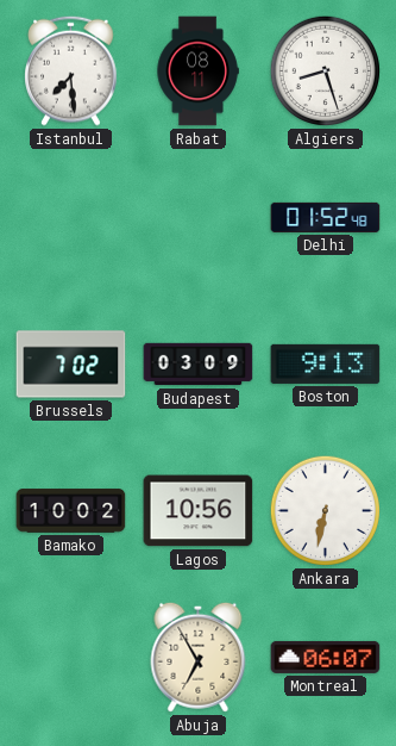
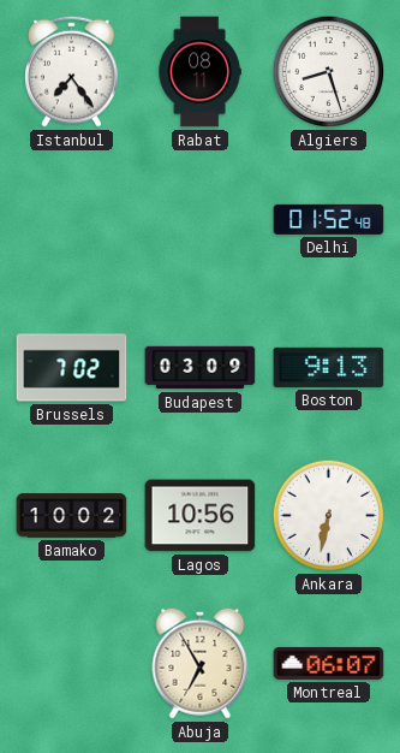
Istanbul: 7:29 -> 7:24
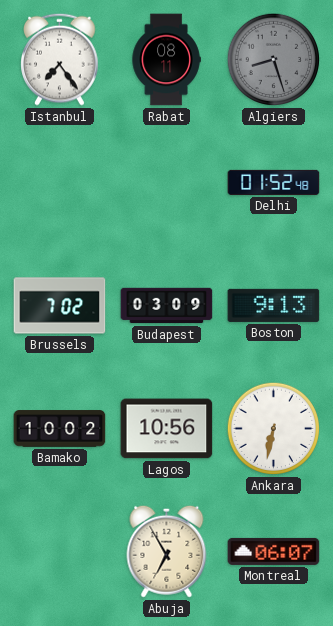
Algiers dial: white -> grey
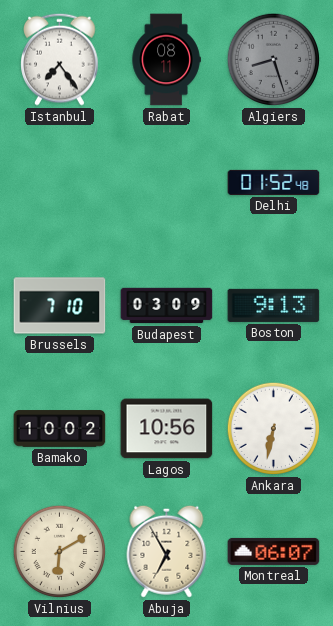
Brussels: 7:02 -> 7:10
Vilnius: none -> 6:10
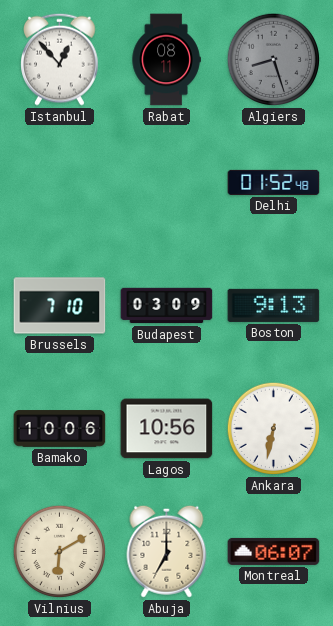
Istanbul: 7:24 -> 12:53
Bamako: 10:02 -> 10:06
Abuja: 6:55 -> 7:00
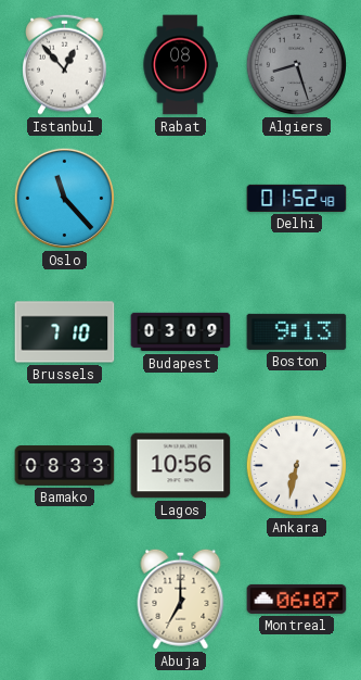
Oslo: none -> 11:23
Bamako: 10:06 -> 08:33
Vilnius: 6:10 -> none
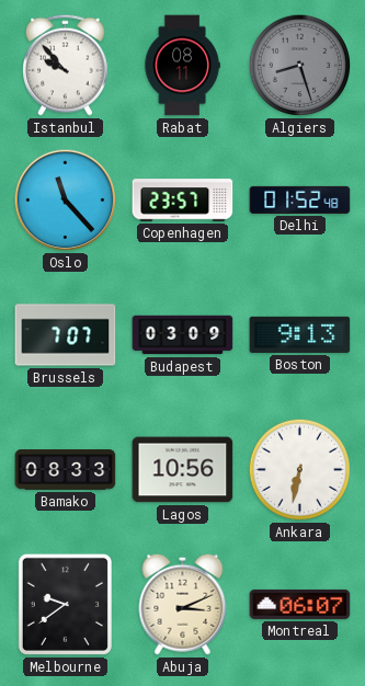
Istanbul: 12:53 -> 9:53
Copenhagen: none -> 23:57
Brussels: 7:10 -> 7:07
Melbourne: none -> 9:39
Abuja: 7:00 -> 3:11
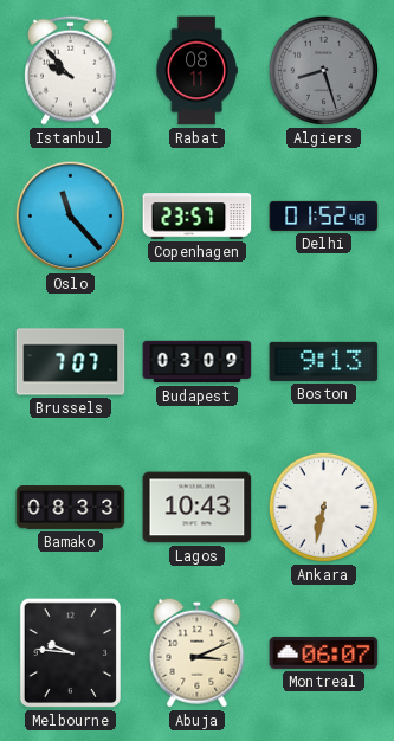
Lagos: 10:56 -> 10:43
Melbourne: 9:39 -> 9:46
